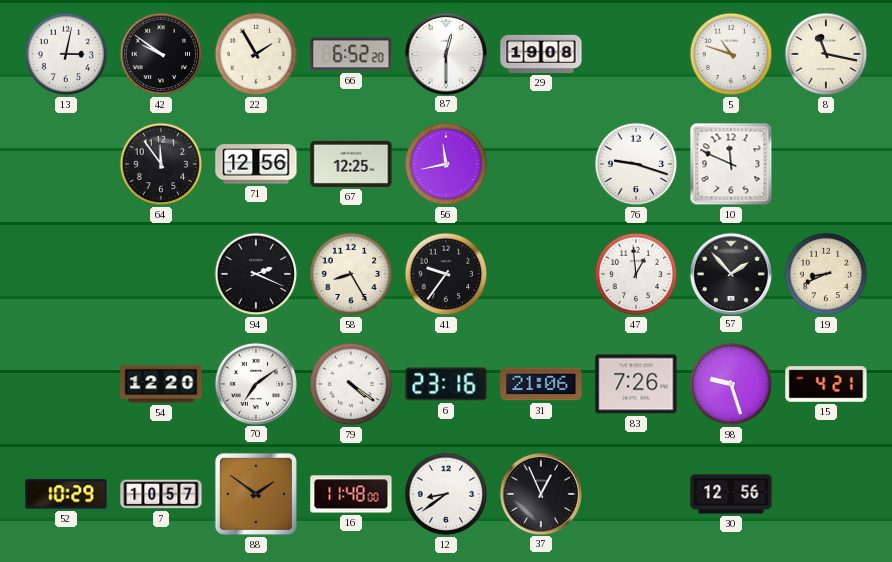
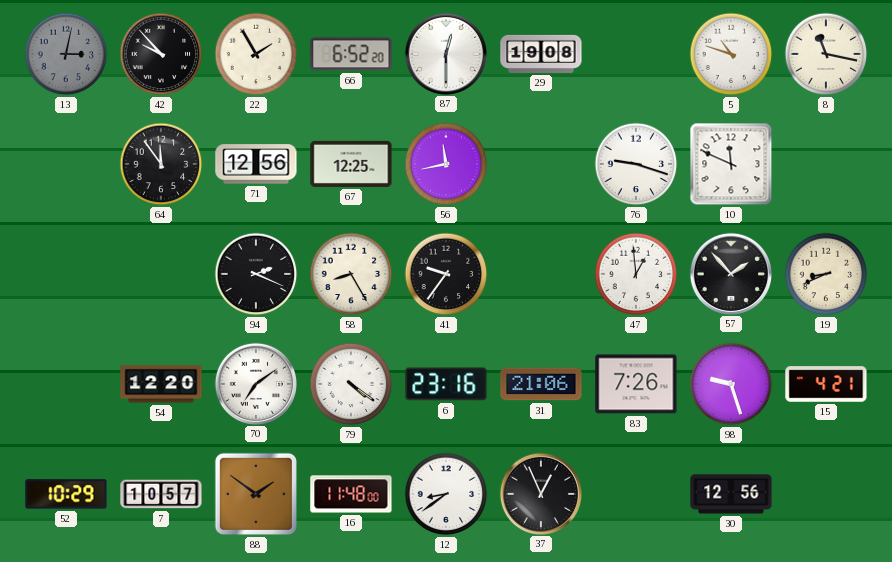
13 dial: white -> grey
42: 9:51 -> 9:53
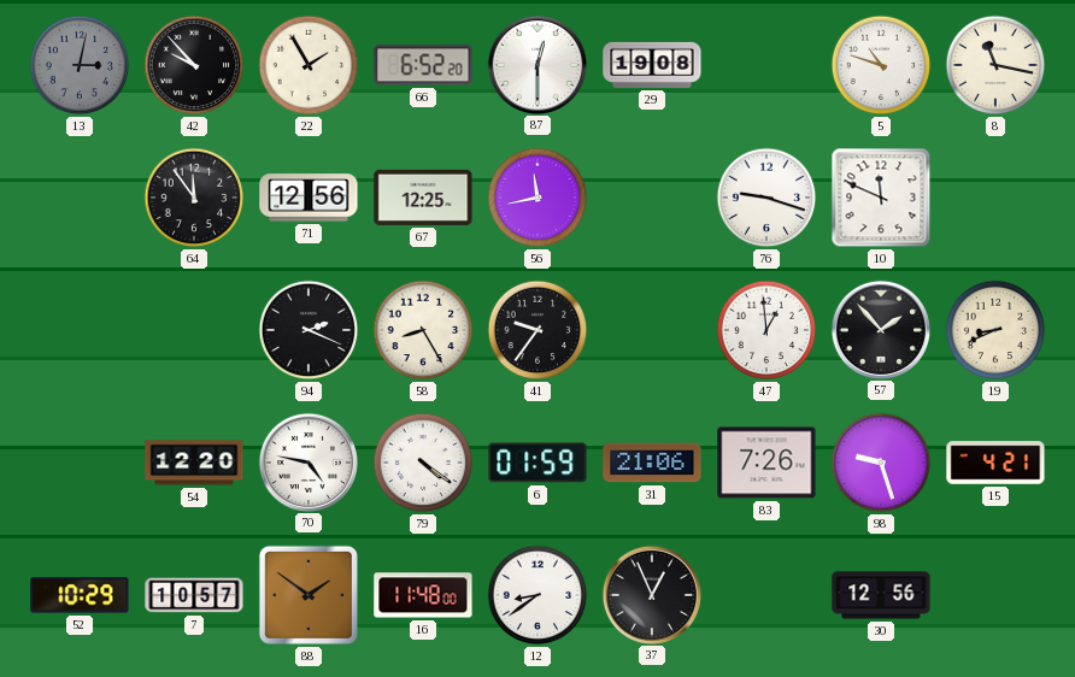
70: 7:09 -> 4:47
6: 23:16 -> 01:59
